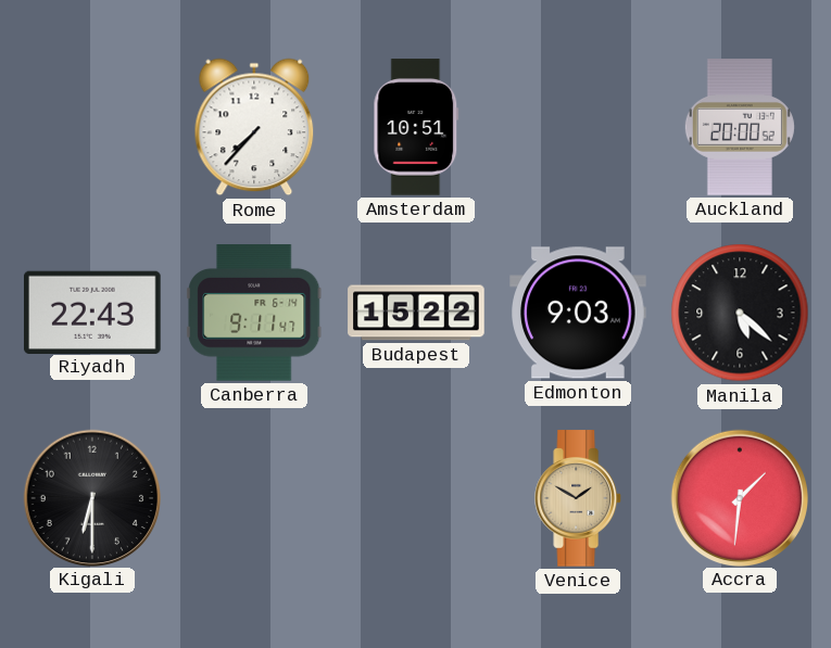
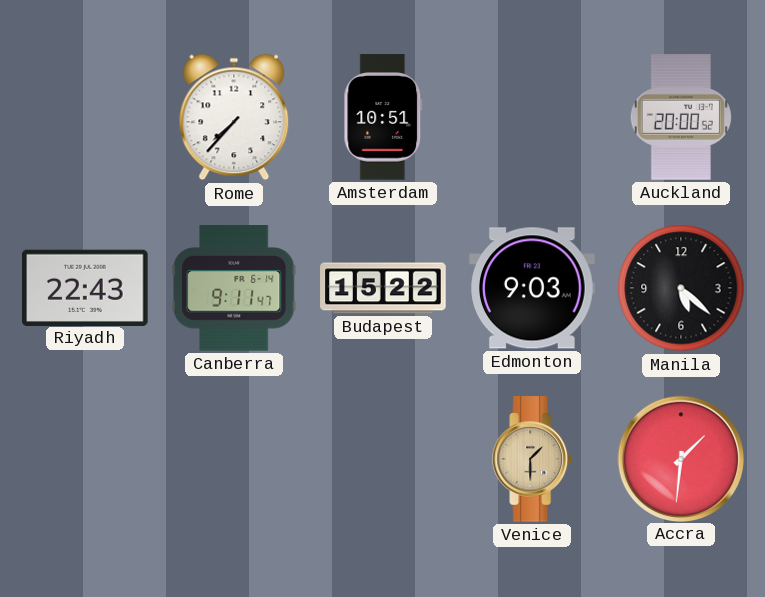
Kigali: 6:30 -> none
Venice: 1:50 -> 1:30
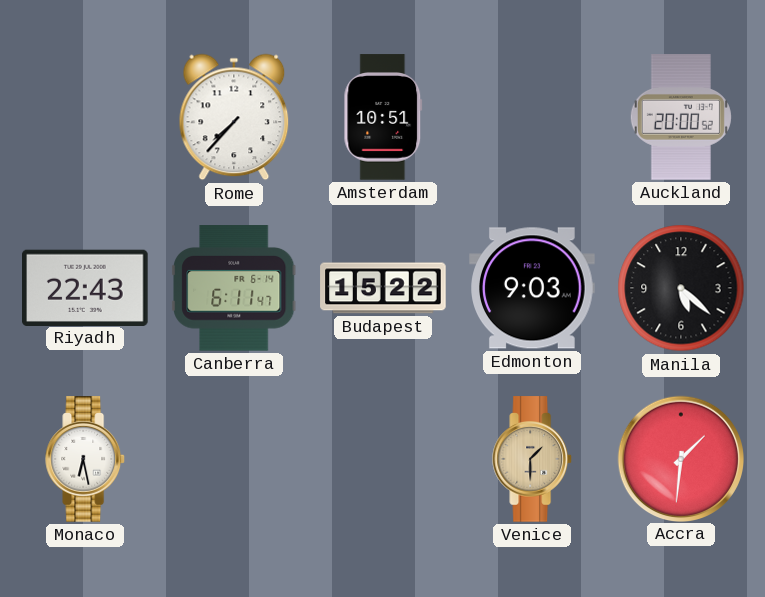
Canberra: 9:11 -> 6:11
Monaco: none -> 6:28
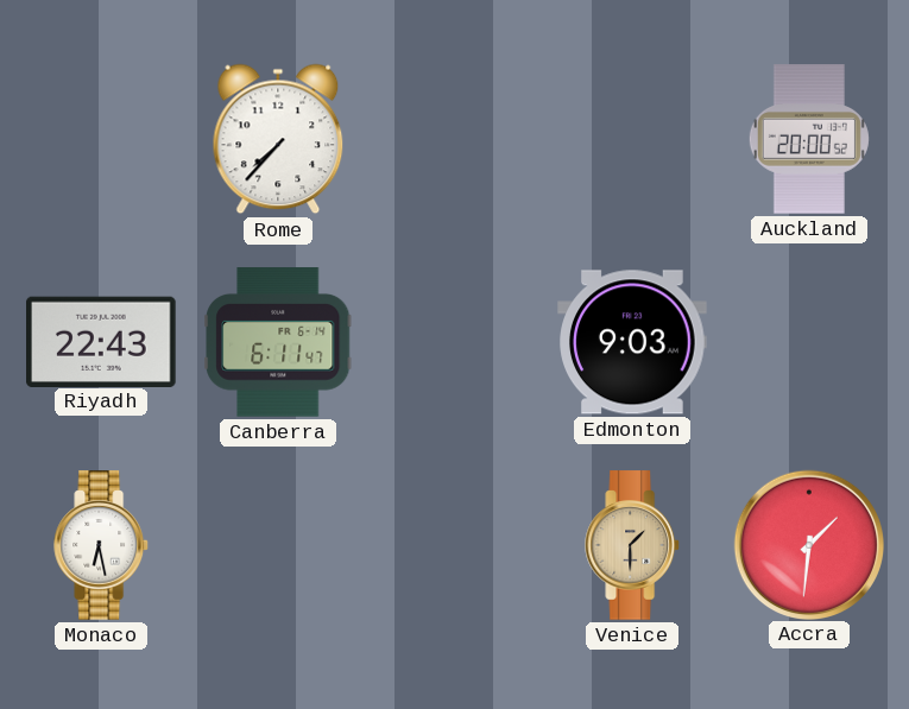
Amsterdam: 10:51 -> none
Budapest: 15:22 -> none
Manila: 5:22 -> none
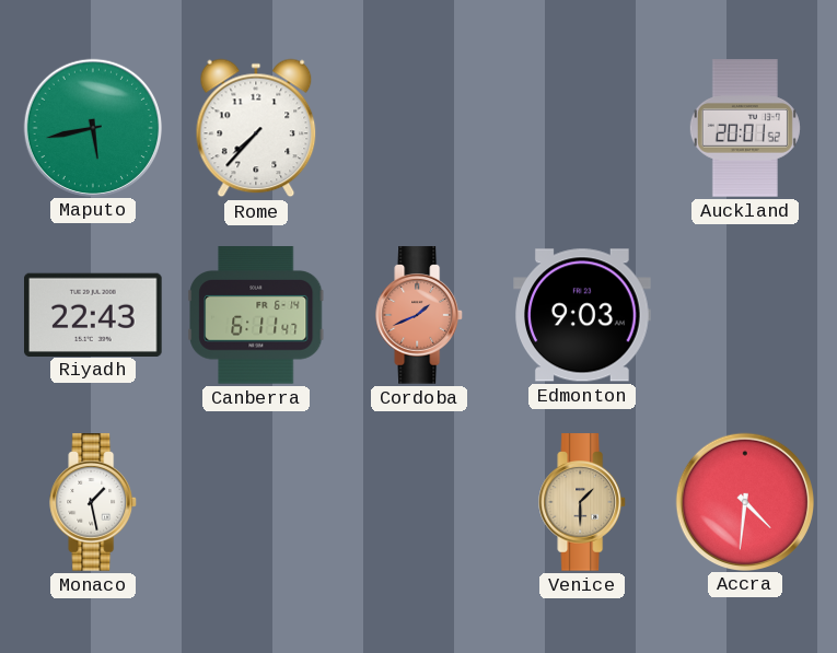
Maputo: none -> 5:43
Auckland: 20:00 -> 20:01
Cordoba: none -> 1:41
Monaco: 6:28 -> 1:28
Accra: 1:31 -> 4:31
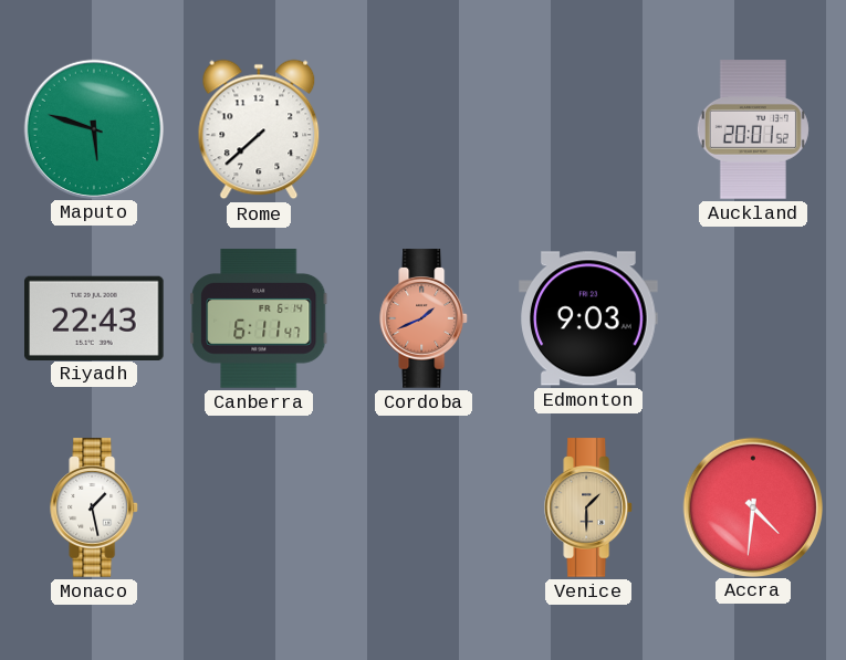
Maputo: 5:43 -> 5:48
Rome: 7:37 -> 7:38
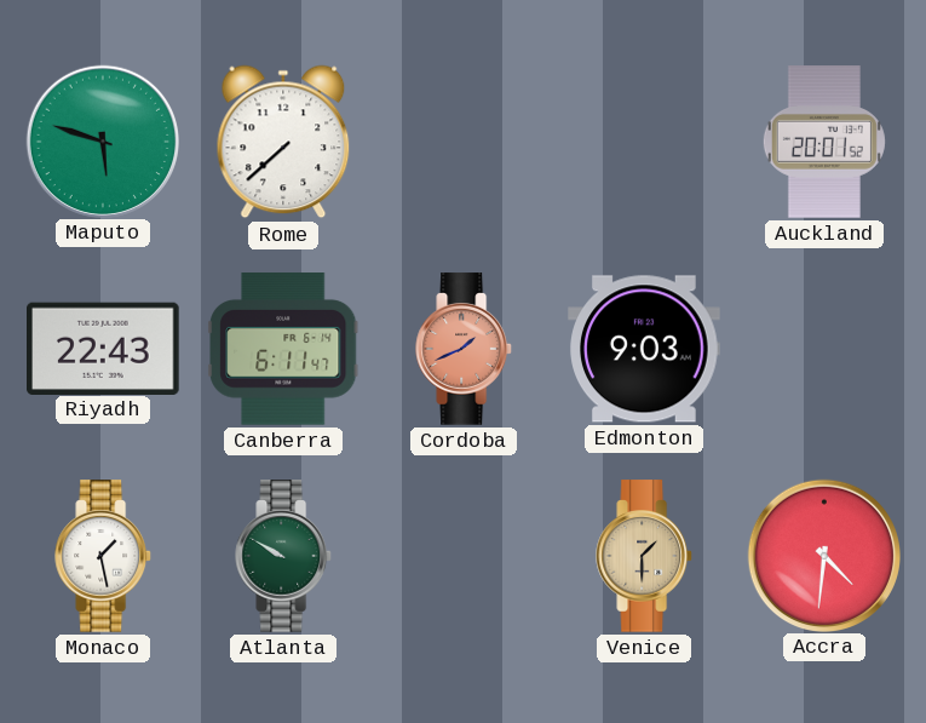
Atlanta: none -> 9:50
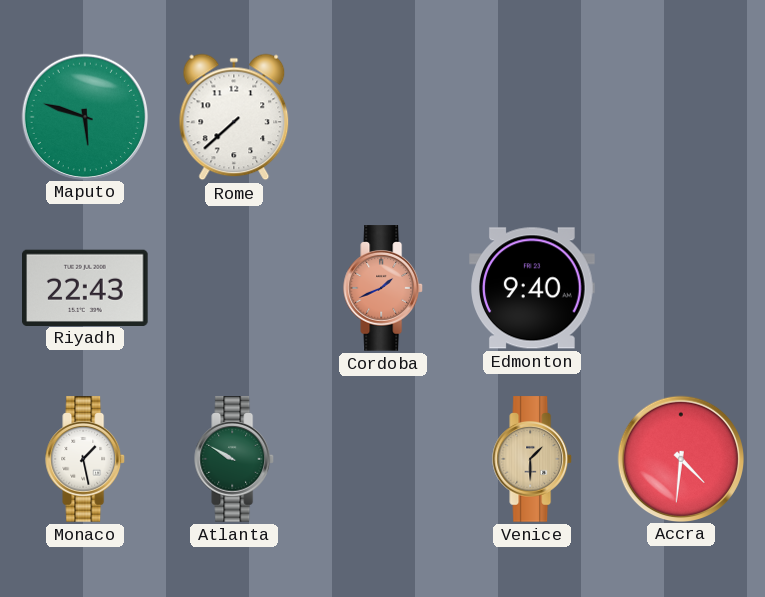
Auckland: 20:01 -> none
Canberra: 6:11 -> none
Edmonton: 9:03 -> 9:40
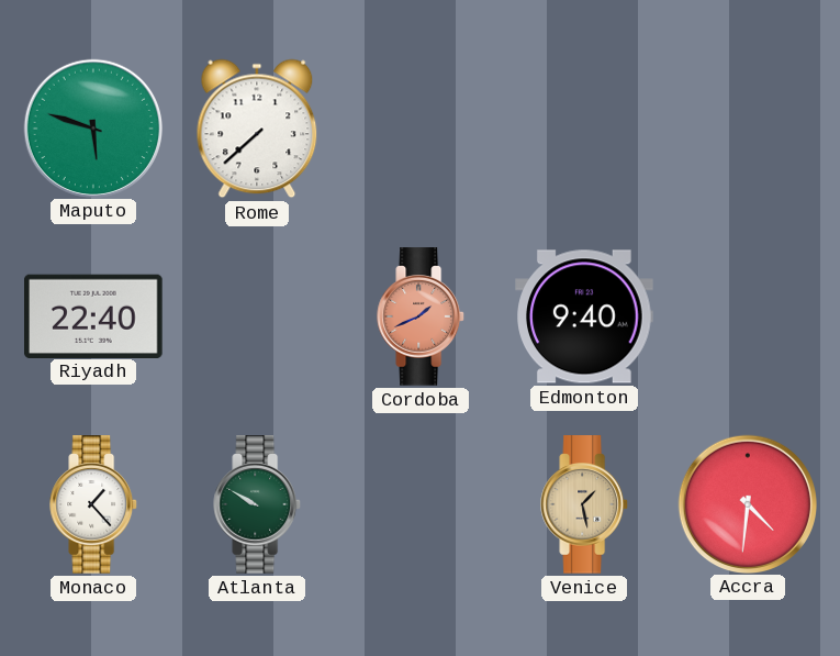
Riyadh: 22:43 -> 22:40
Monaco: 1:28 -> 1:23
Venice: 1:30 -> 1:28
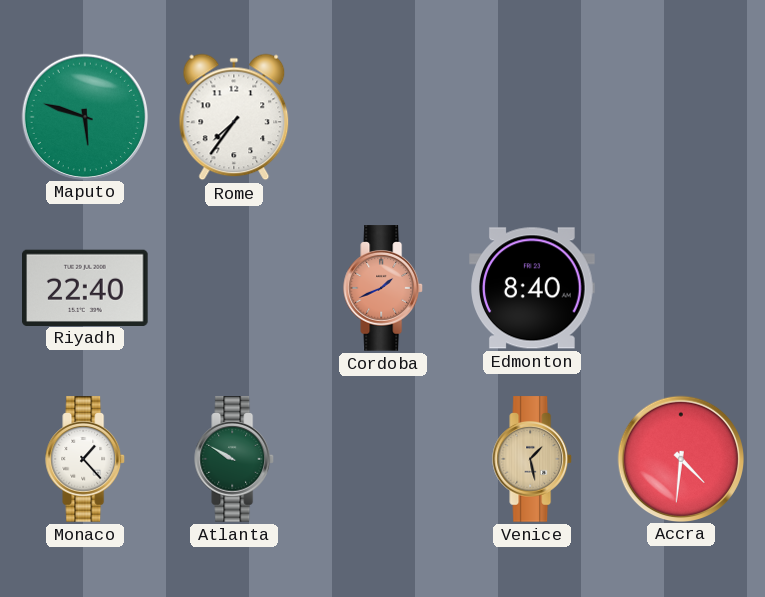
Rome: 7:38 -> 7:36
Edmonton: 9:40 -> 8:40
